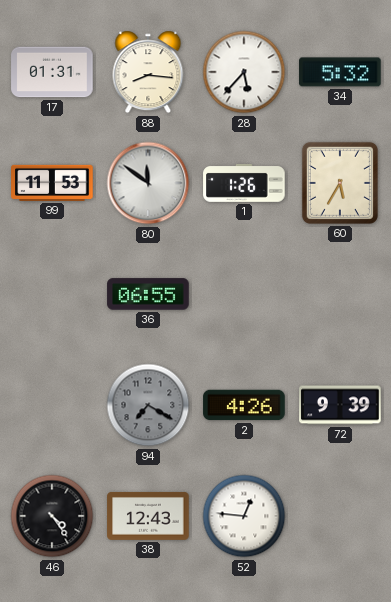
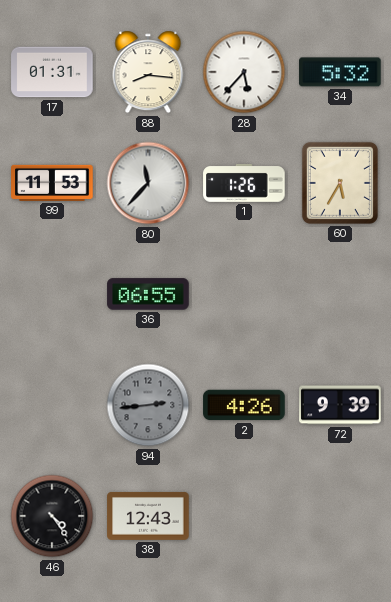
80: 11:51 -> 11:37
94: 7:20 -> 2:44
52: 12:46 -> none
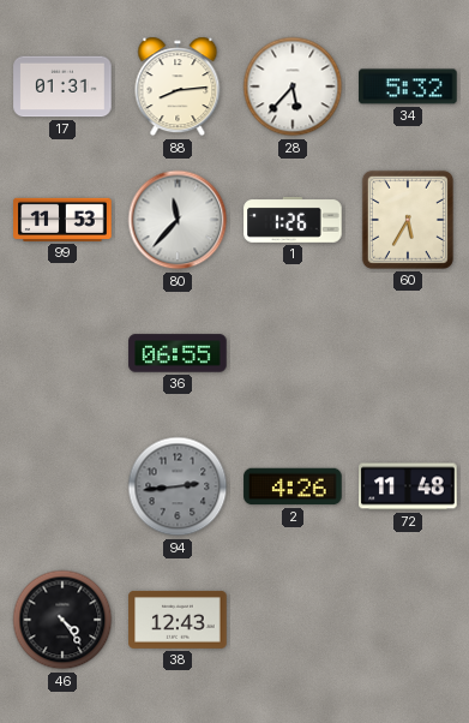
88: 8:16 -> 8:14
72: 9:39 -> 11:48
